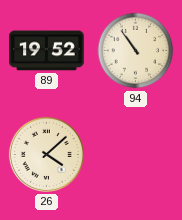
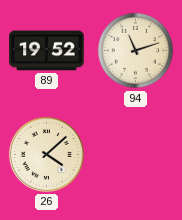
94: 10:54 -> 11:12
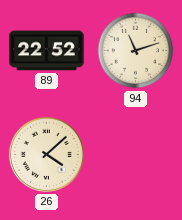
89: 19:52 -> 22:52
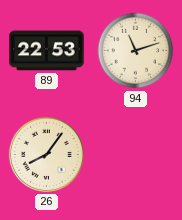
89: 22:52 -> 22:53
26: 4:08 -> 8:06
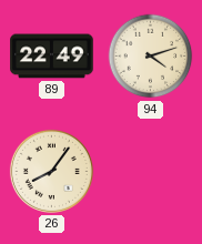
89: 22:53 -> 22:49
94: 11:12 -> 4:12
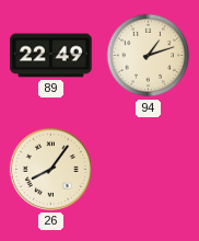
94: 4:12 -> 1:12
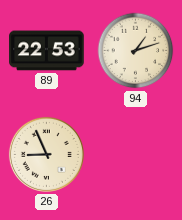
89: 22:49 -> 22:53
26: 8:06 -> 8:56
